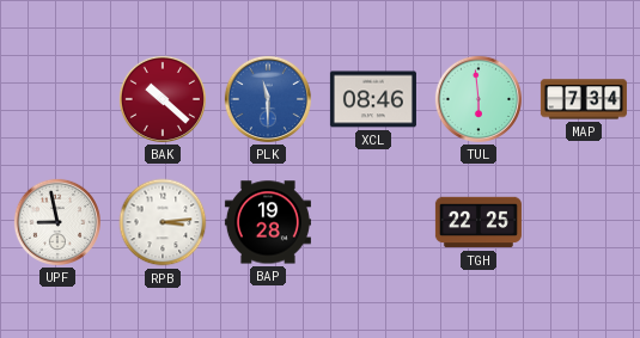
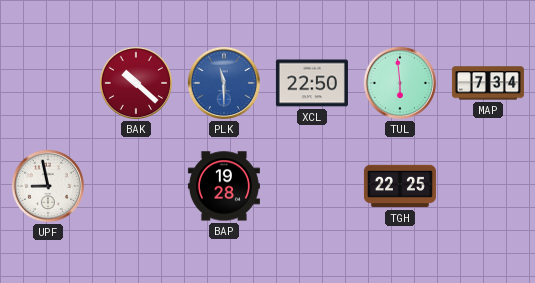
XCL: 08:46 -> 22:50
RPB: 3:14 -> none
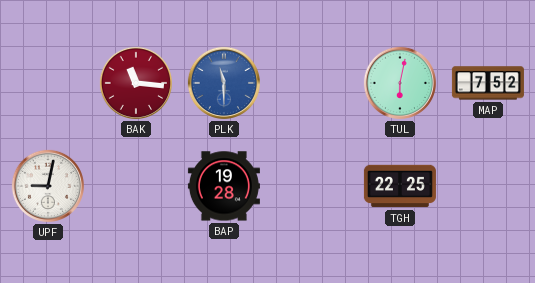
BAK: 10:22 -> 11:16
XCL: 22:50 -> none
TUL: 5:59 -> 6:02
MAP: 7:34 -> 7:52
UPF: 8:58 -> 9:02
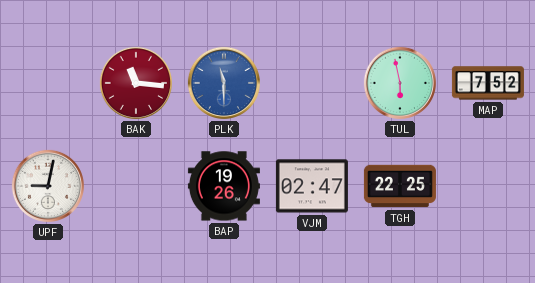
TUL: 6:02 -> 5:58
BAP: 19:28 -> 19:26
VJM: none -> 02:47
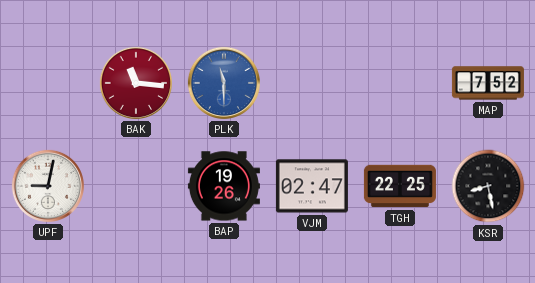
TUL: 5:58 -> none
KSR: none -> 8:28
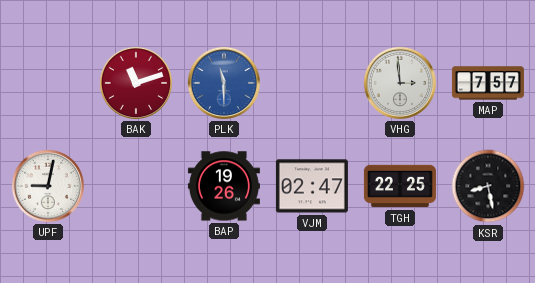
BAK: 11:16 -> 11:12
VHG: none -> 2:59
MAP: 7:52 -> 7:57
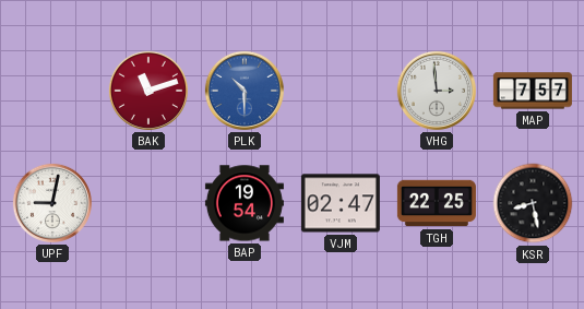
PLK: 11:30 -> 10:30
BAP: 19:26 -> 19:54
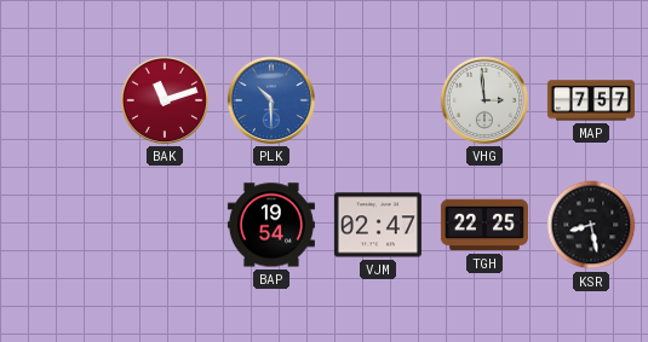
UPF: 9:02 -> none
